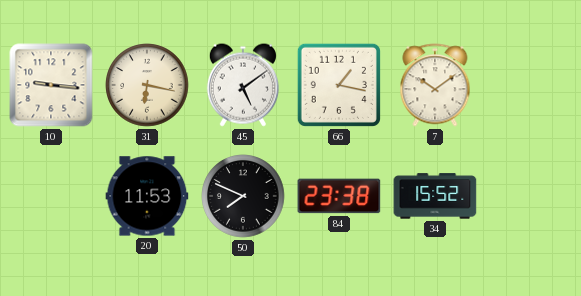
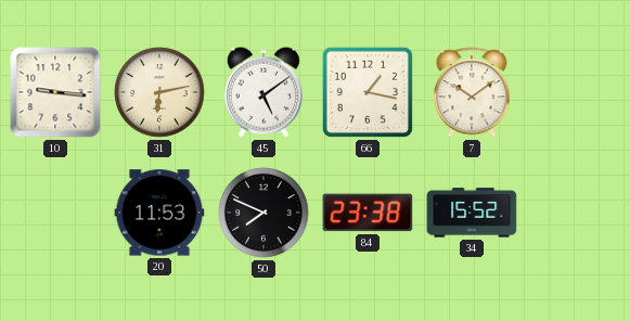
31: 6:17 -> 6:13
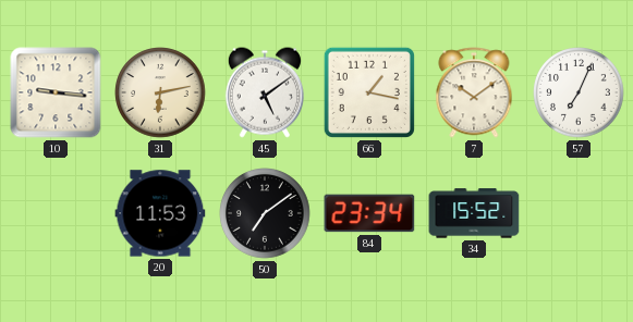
57: none -> 7:04
50: 7:49 -> 7:09
84: 23:38 -> 23:34
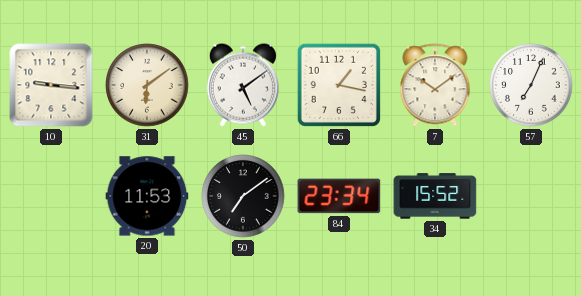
31: 6:13 -> 6:09
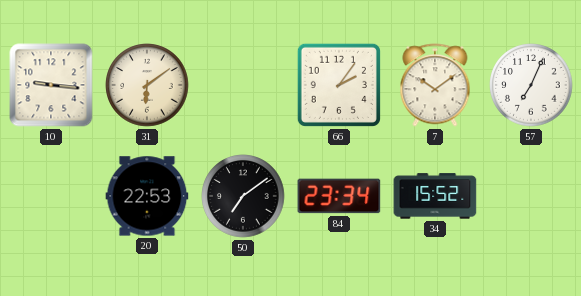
45: 5:09 -> none
66: 1:17 -> 2:06
20: 11:53 -> 22:53
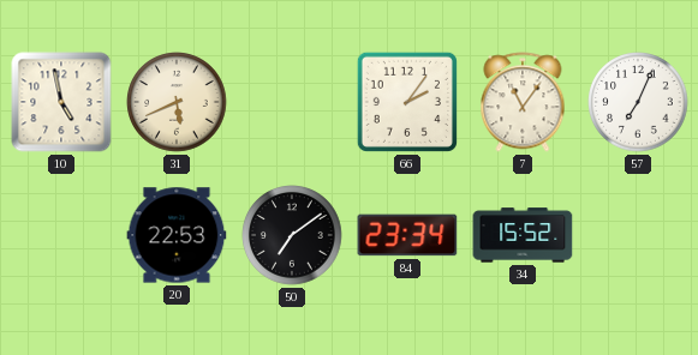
10: 9:16 -> 4:58
31: 6:09 -> 5:41
7: 10:09 -> 11:06
